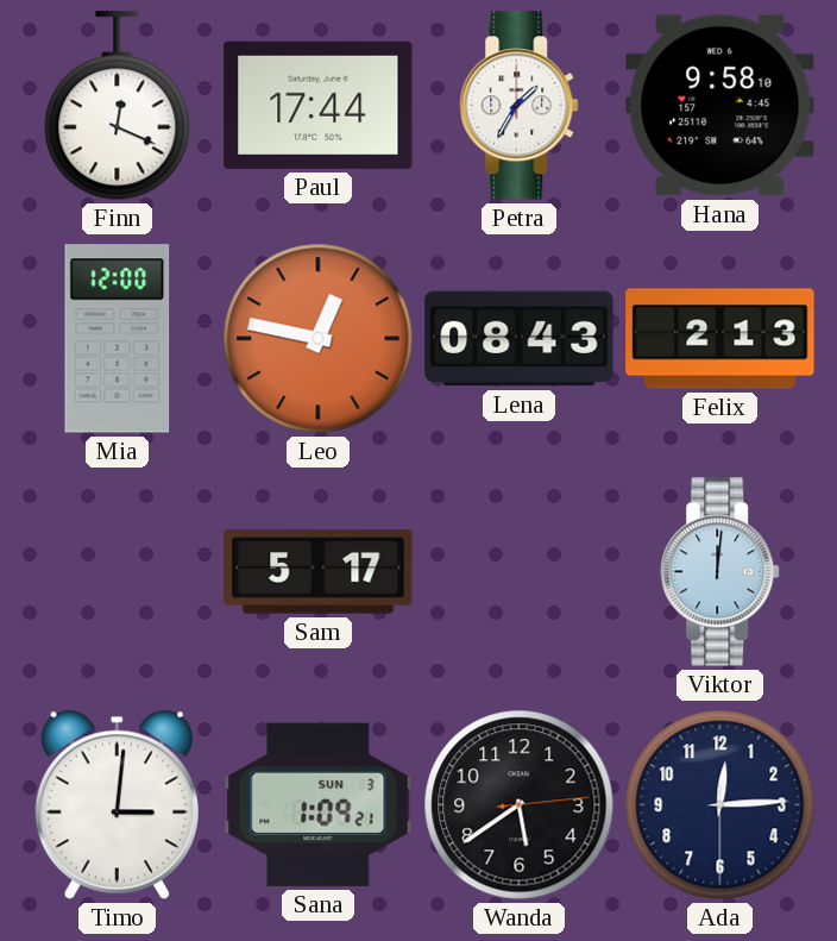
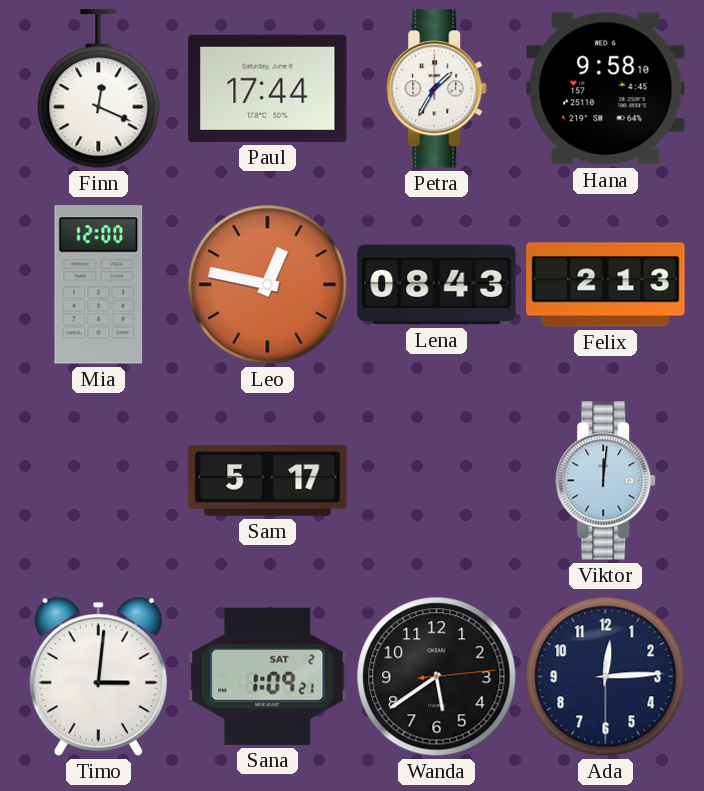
Sana date: SUN 3 -> SAT 2
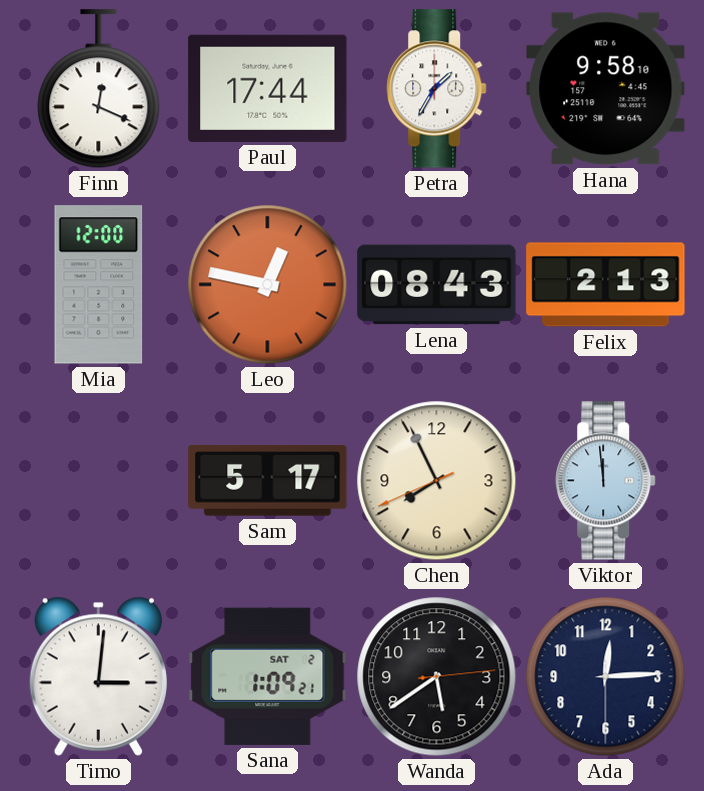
Chen: none -> 7:55
Viktor: 12:01 -> 11:59
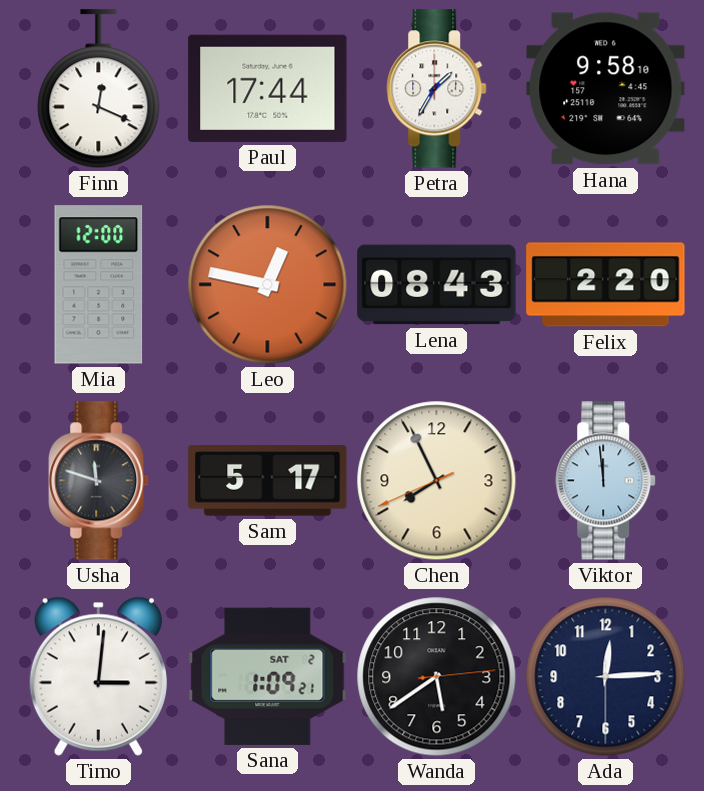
Felix: 2:13 -> 2:20
Usha: none -> 11:48
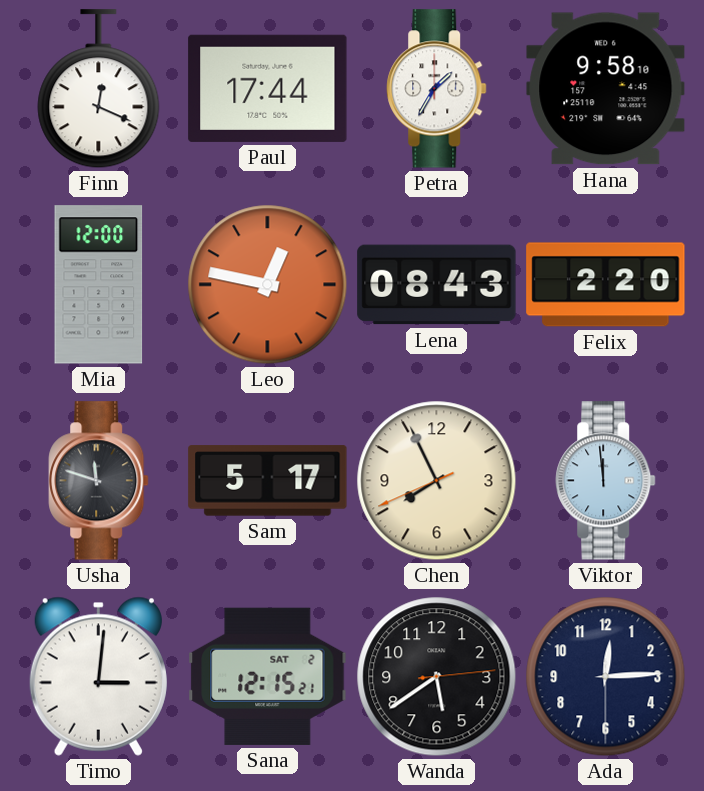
Sana: 1:09 -> 12:15
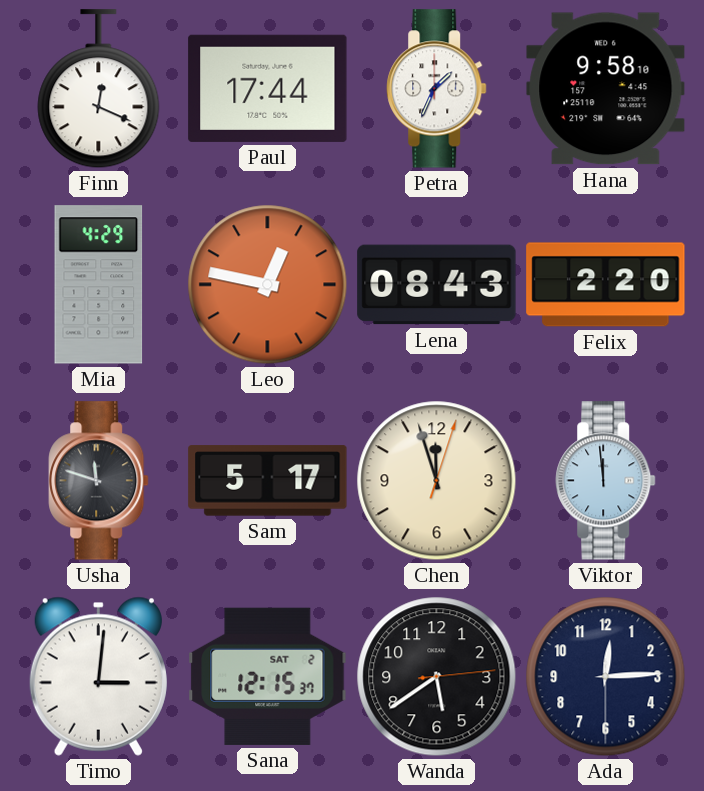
Petra: 1:35 -> 1:34
Mia: 12:00 -> 4:29
Chen: 7:55 -> 11:57
Sana: 12:15:21 -> 12:15:37
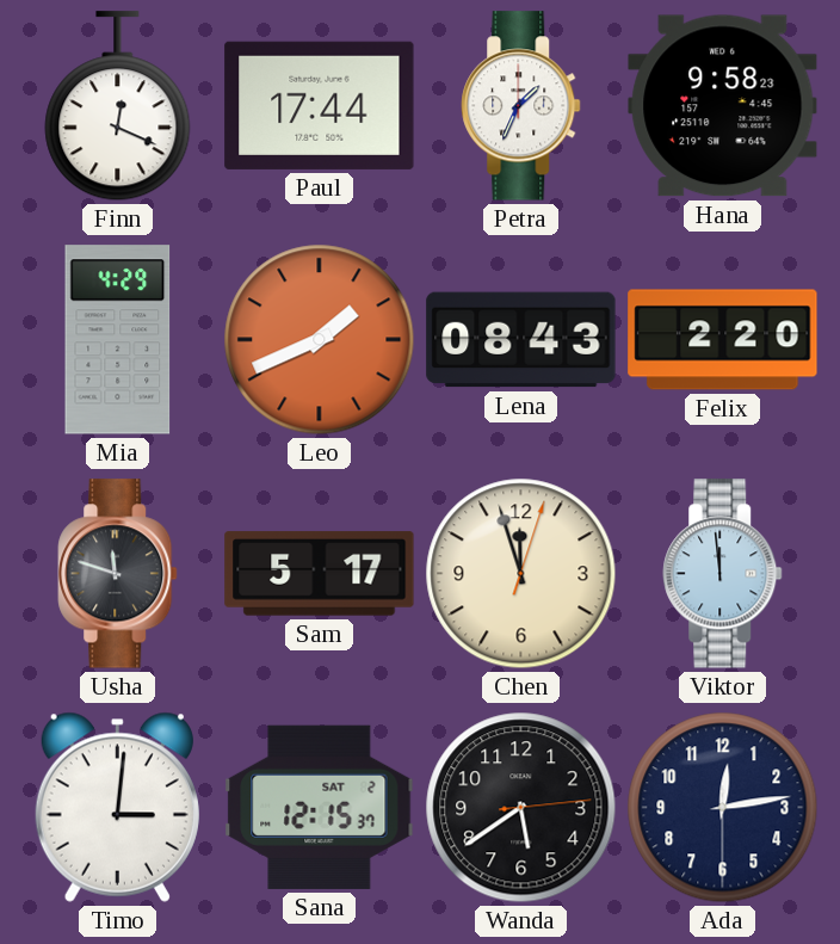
Hana: 9:58:10 -> 9:58:23
Leo: 12:47 -> 1:41
Ada: 12:14 -> 12:13
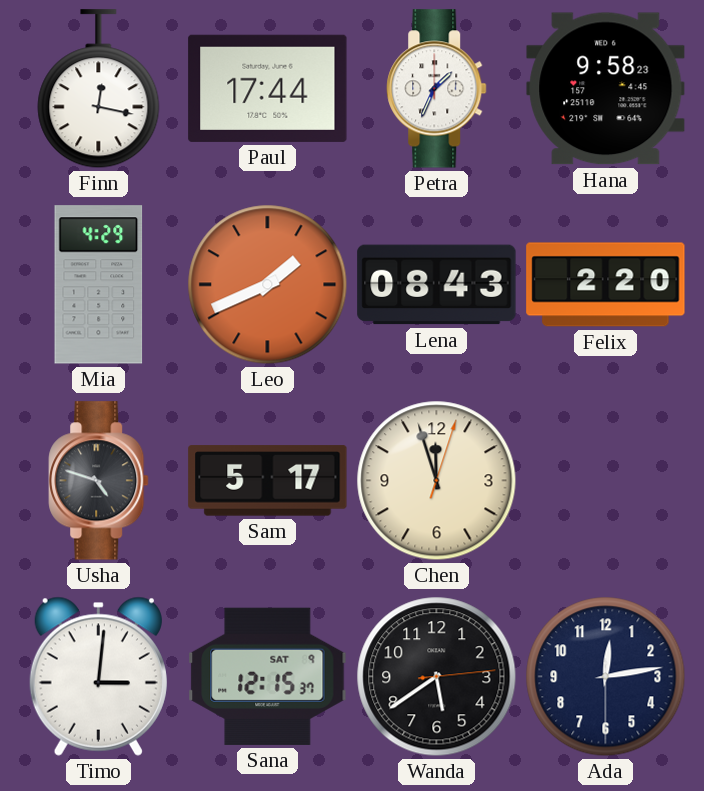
Finn: 12:19 -> 12:17
Usha: 11:48 -> 4:48
Viktor: 11:59 -> none
Sana date: SAT 2 -> SAT 9
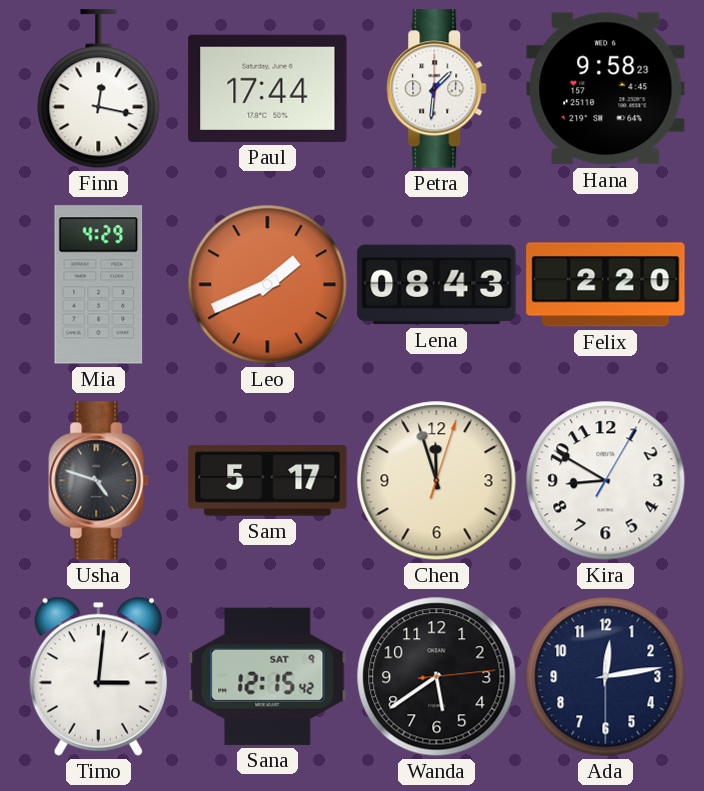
Petra: 1:34 -> 1:31
Kira: none -> 8:50
Sana: 12:15:37 -> 12:15:42
